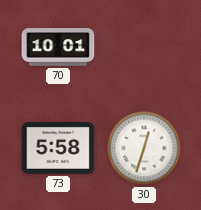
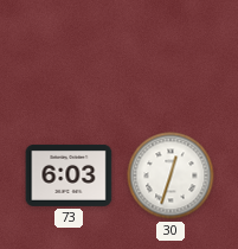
70: 10:01 -> none
73: 5:58 -> 6:03
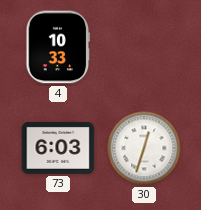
4: none -> 10:33
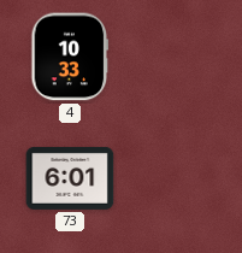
73: 6:03 -> 6:01
30: 12:33 -> none
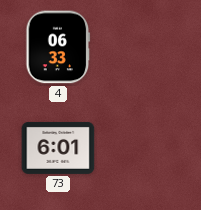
4: 10:33 -> 06:33
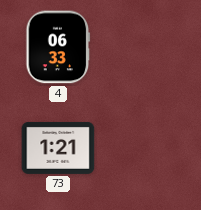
73: 6:01 -> 1:21
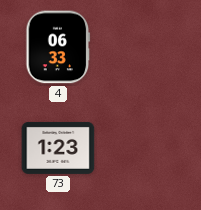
73: 1:21 -> 1:23
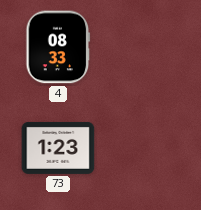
4: 06:33 -> 08:33
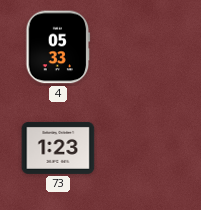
4: 08:33 -> 05:33
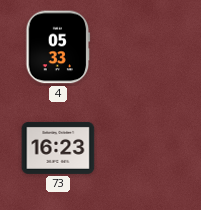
73: 1:23 -> 16:23
